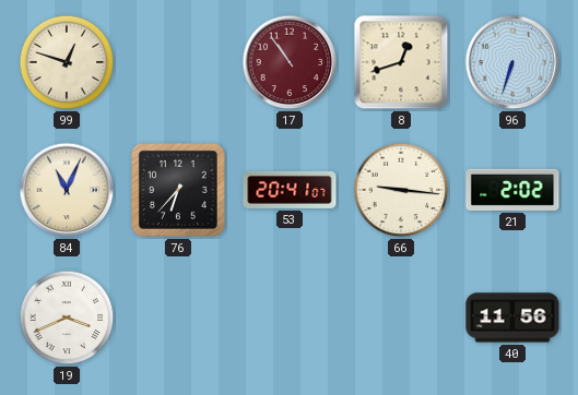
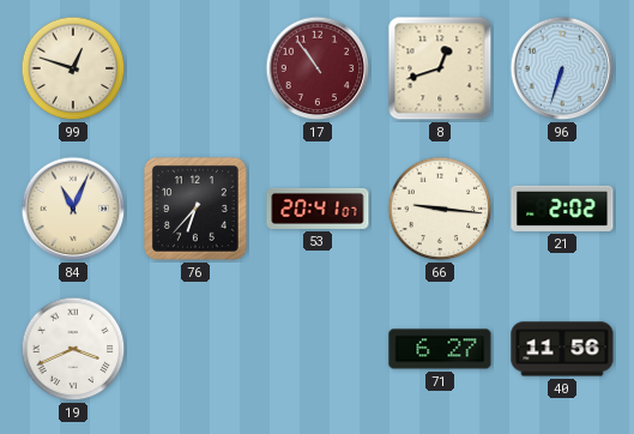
71: none -> 6:27
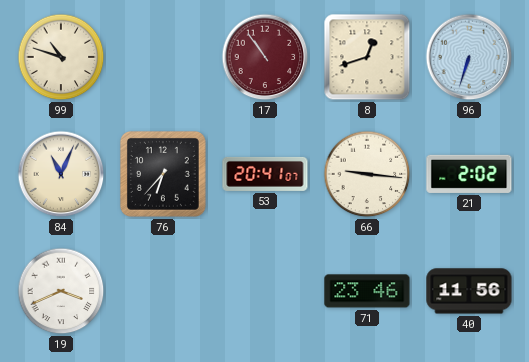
99: 12:48 -> 10:48
71: 6:27 -> 23:46
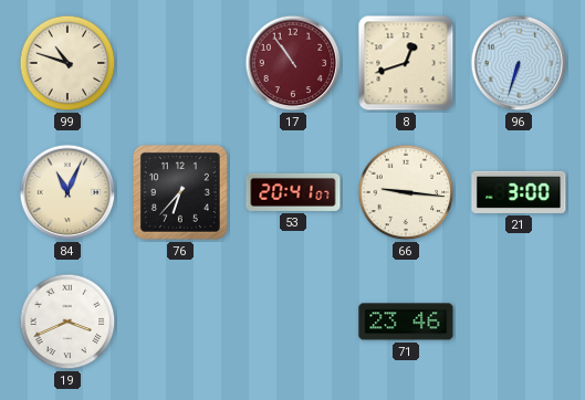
21: 2:02 -> 3:00
40: 11:56 -> none
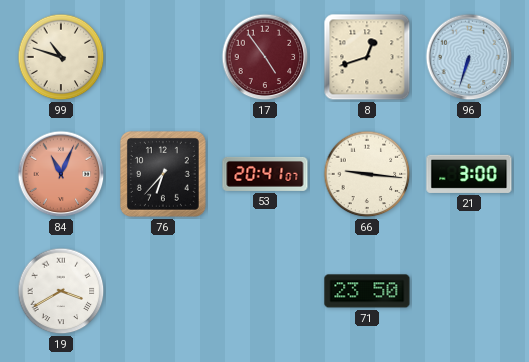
17: 10:54 -> 4:54
84 dial: cream -> salmon
19: 3:41 -> 3:40
71: 23:46 -> 23:50
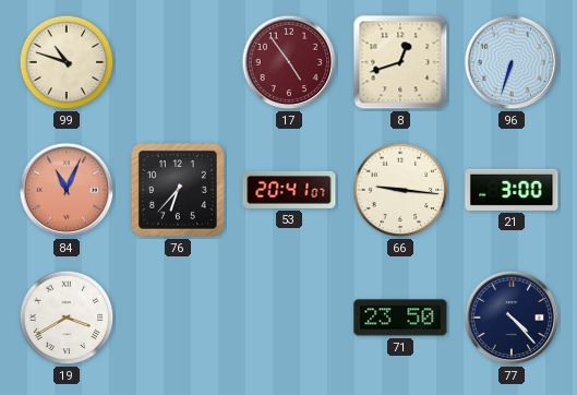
77: none -> 4:23
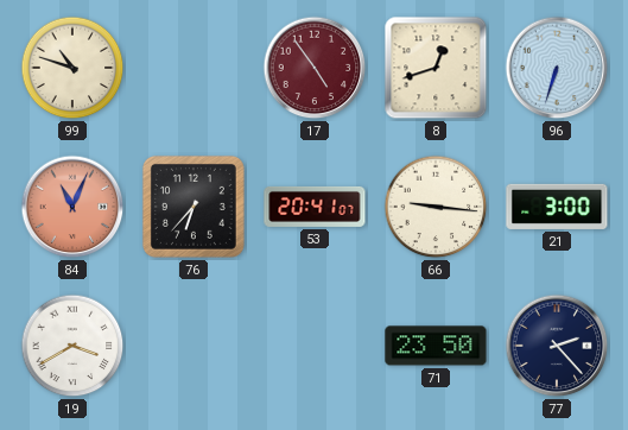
77: 4:23 -> 2:23
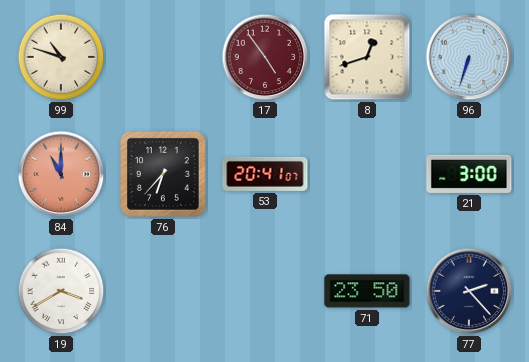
84: 11:04 -> 11:00
66: 9:16 -> none
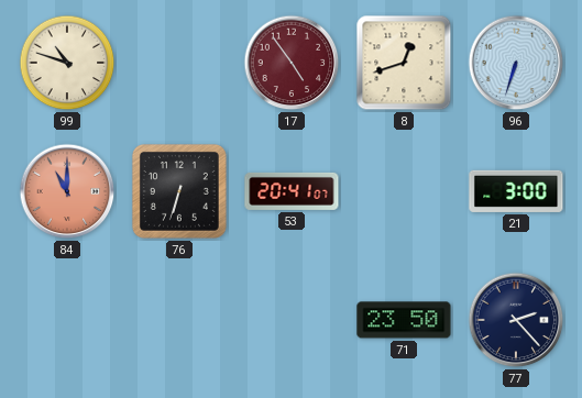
76: 6:37 -> 6:33
19: 3:40 -> none
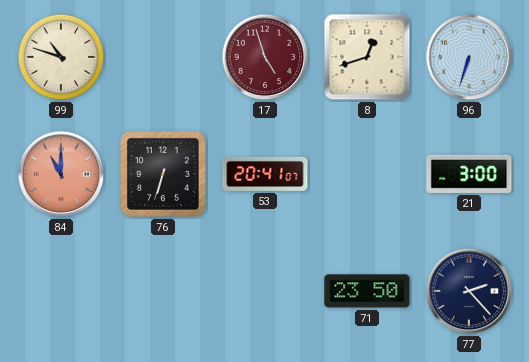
17: 4:54 -> 4:57
